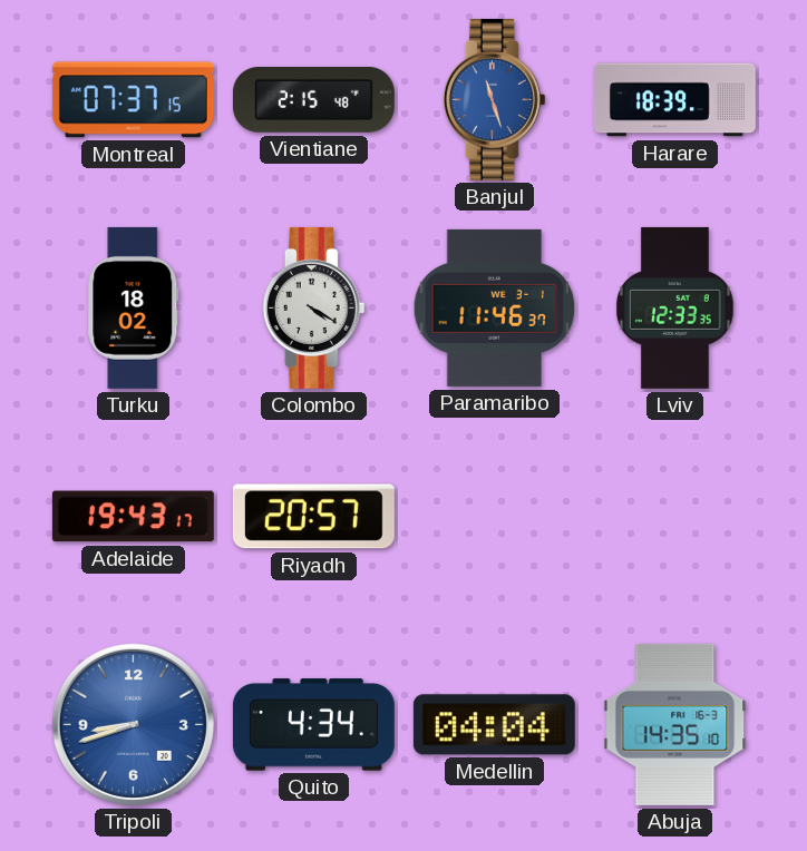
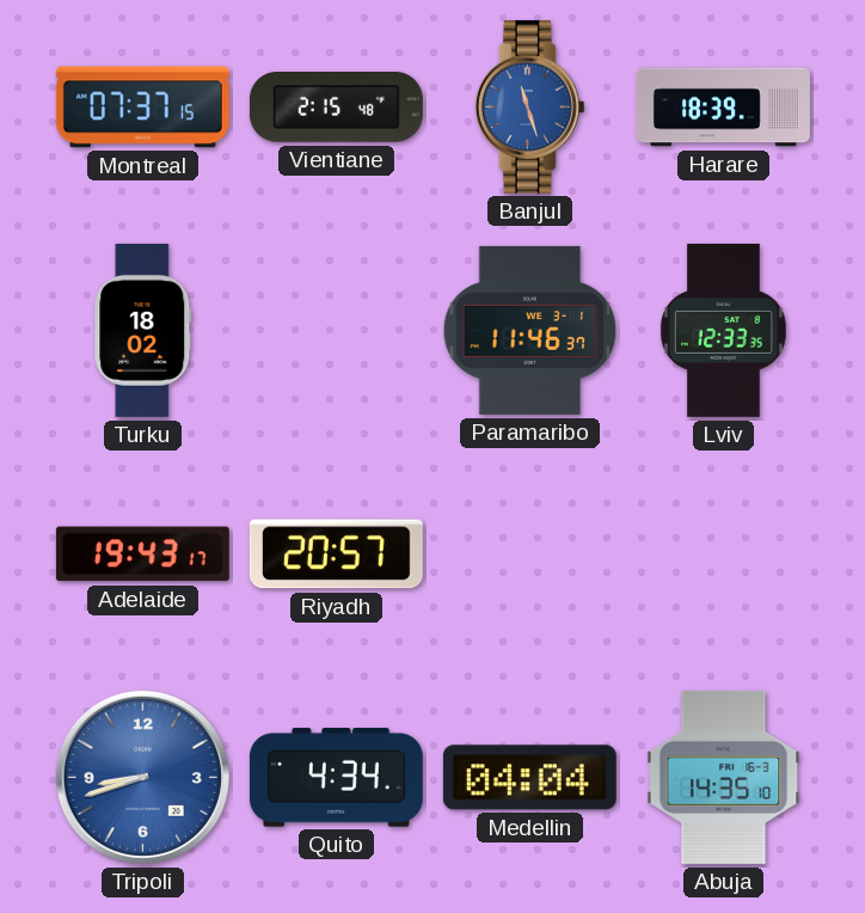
Colombo: 4:20 -> none
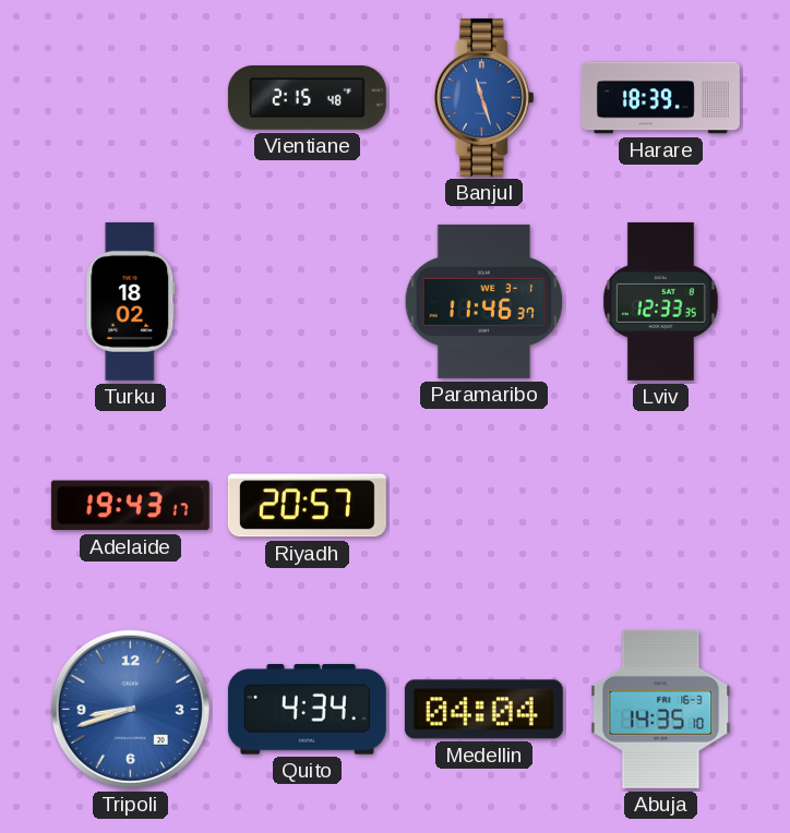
Montreal: 07:37 -> none
